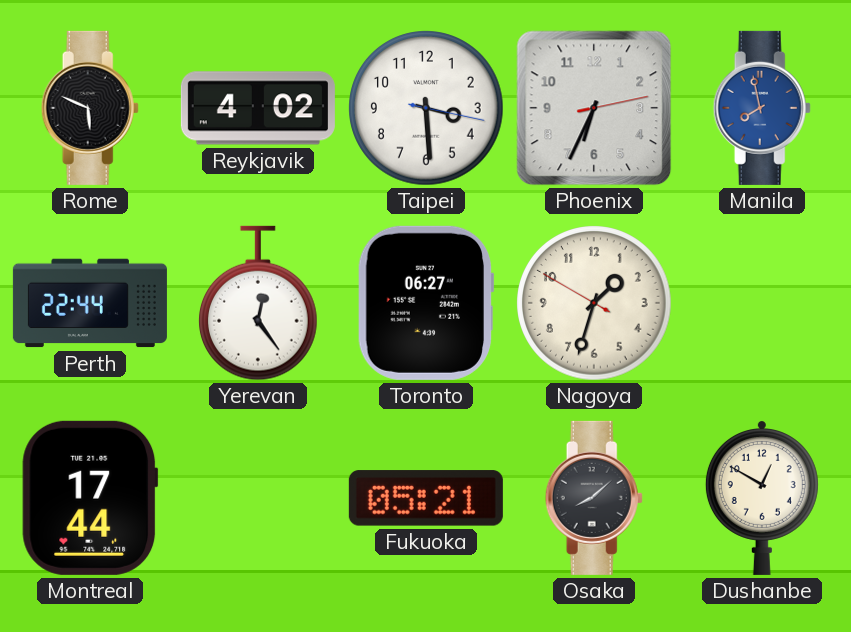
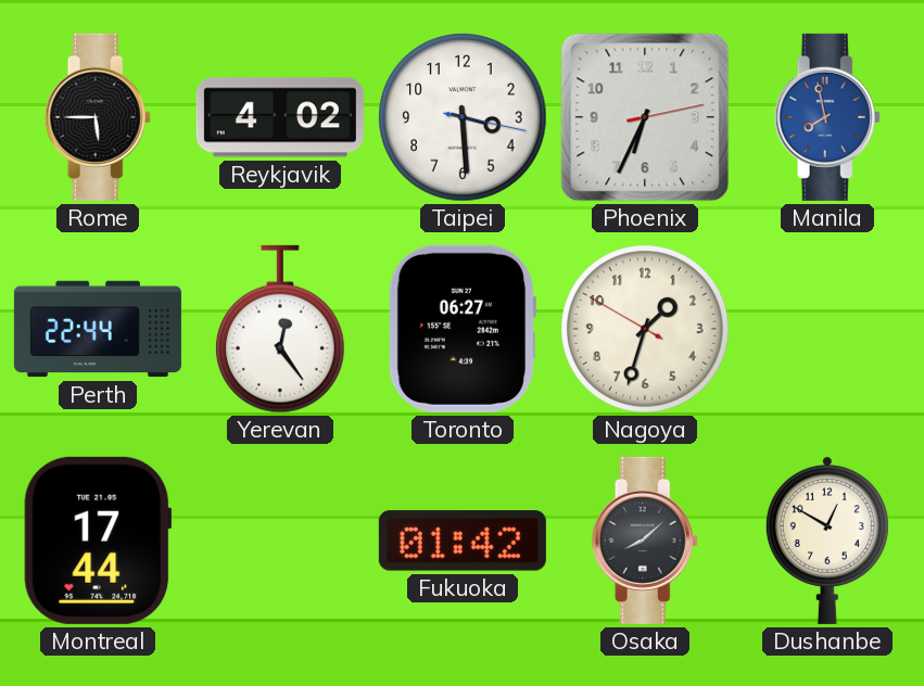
Rome: 5:49 -> 5:45
Fukuoka: 05:21 -> 01:42
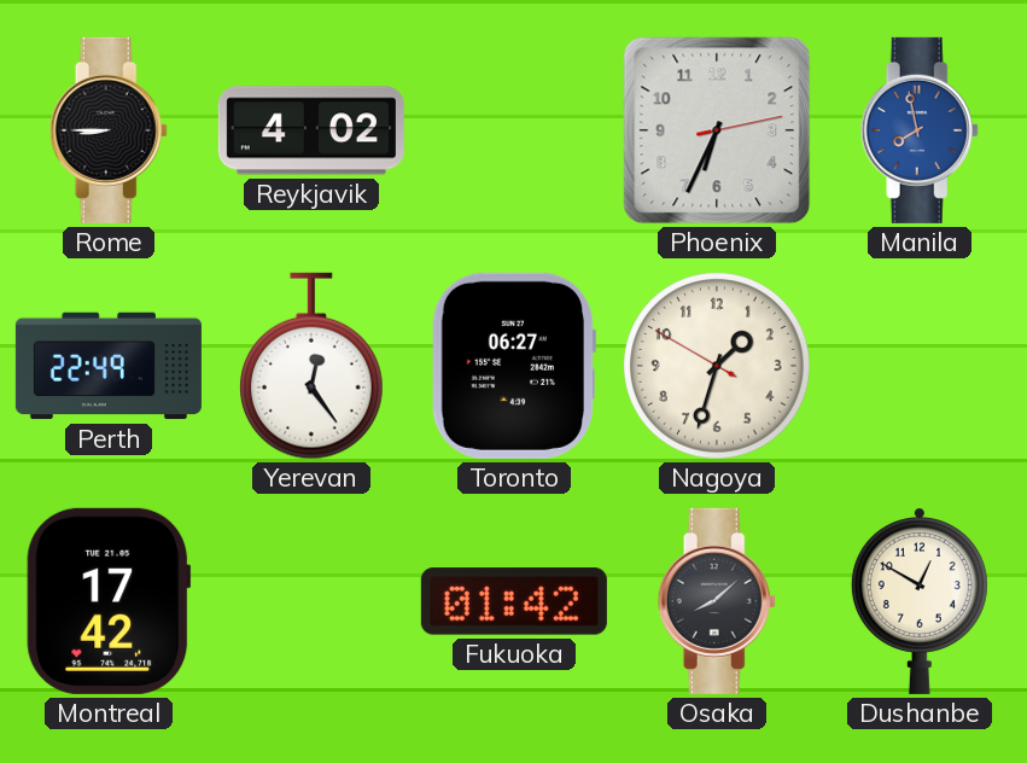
Rome: 5:45 -> 8:45
Taipei: 3:29 -> none
Perth: 22:44 -> 22:49
Montreal: 17:44 -> 17:42
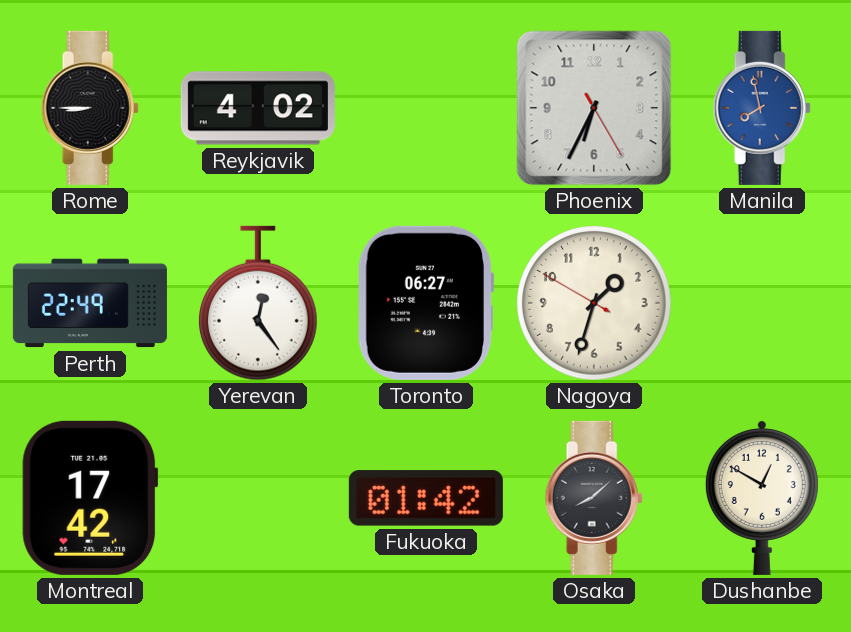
Phoenix: 6:34:13 -> 6:34:25
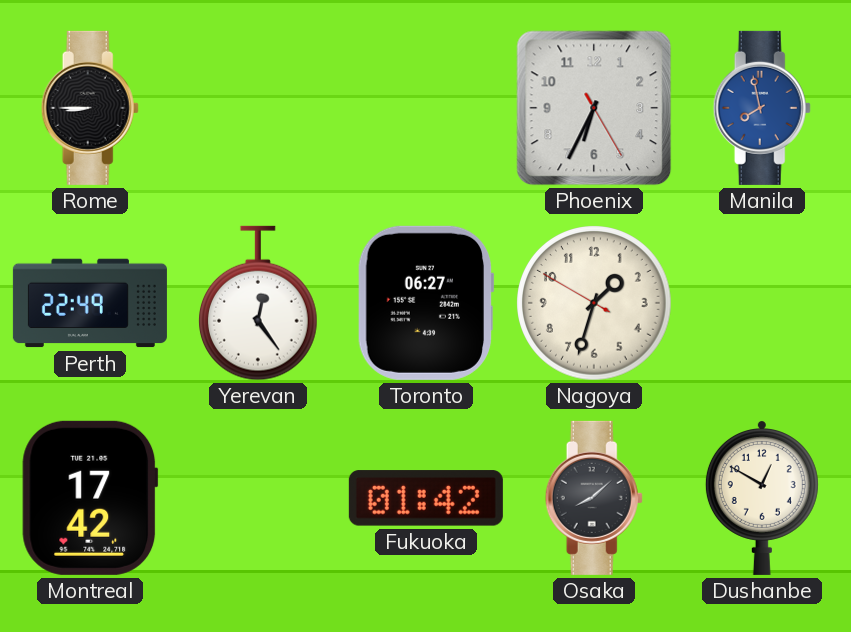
Reykjavik: 4:02 -> none
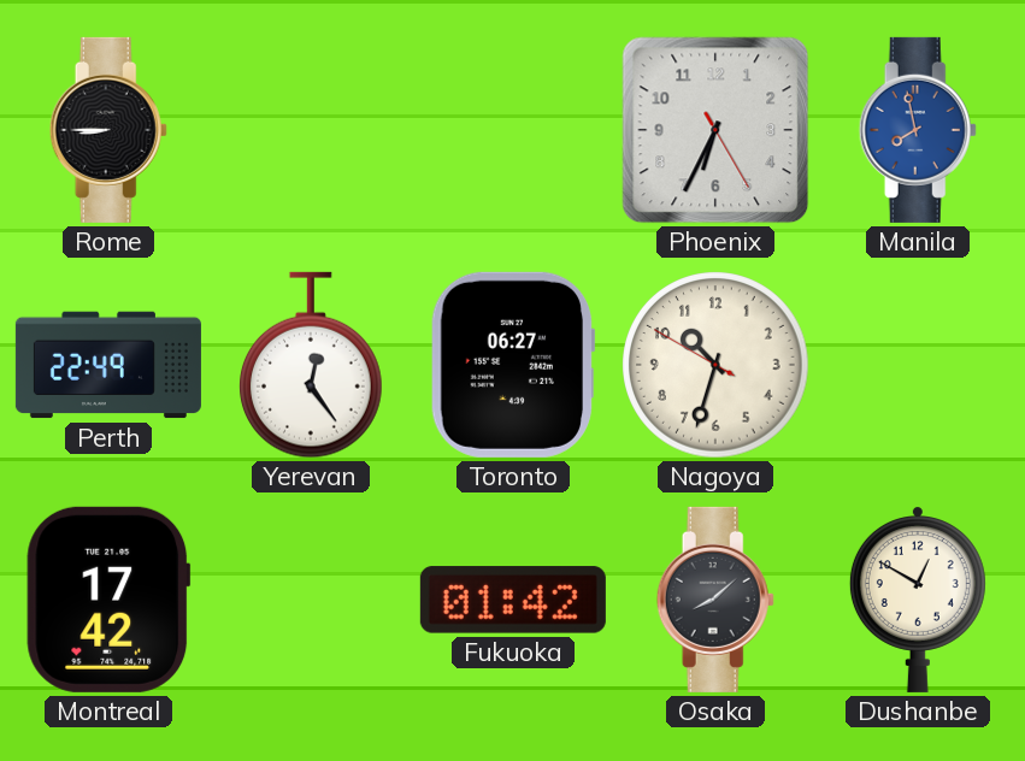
Nagoya: 1:32 -> 10:32
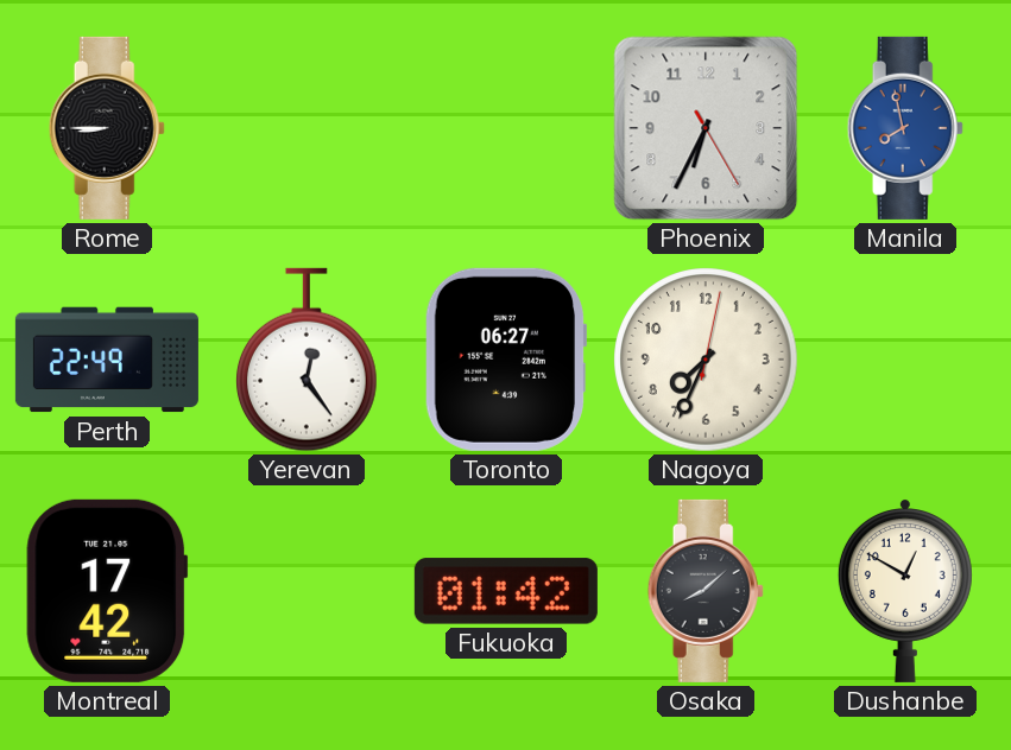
Nagoya: 10:32 -> 7:34
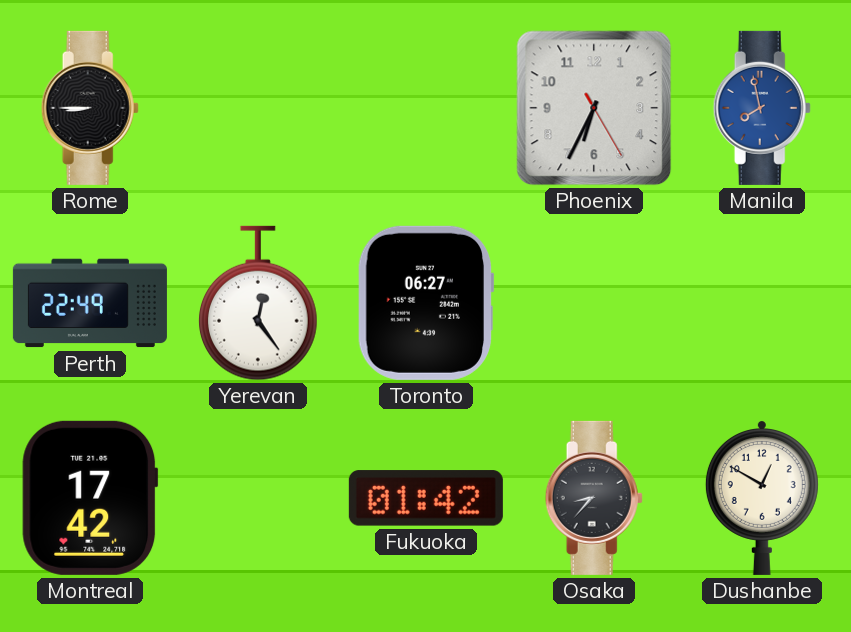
Nagoya: 7:34 -> none
Osaka: 8:08 -> 8:37
